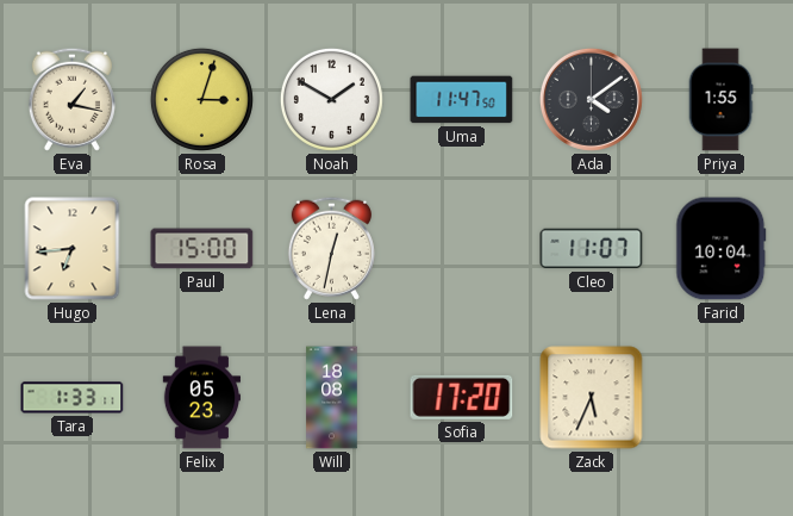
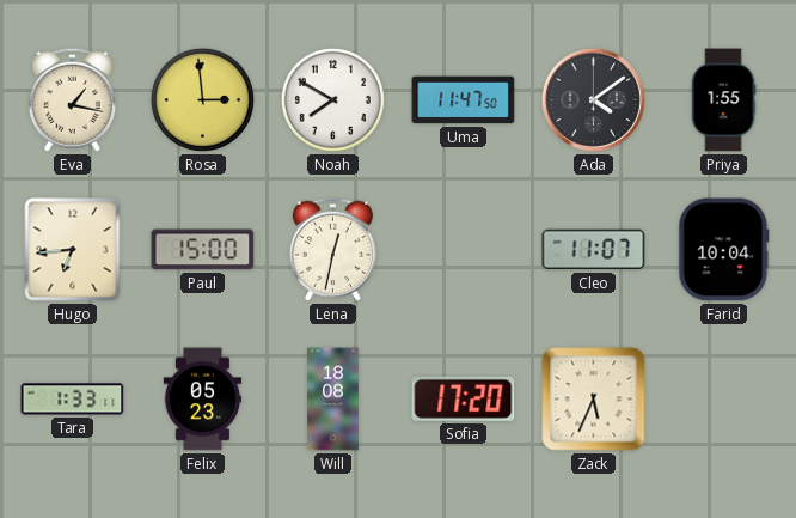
Rosa: 3:03 -> 2:59
Noah: 1:50 -> 7:50
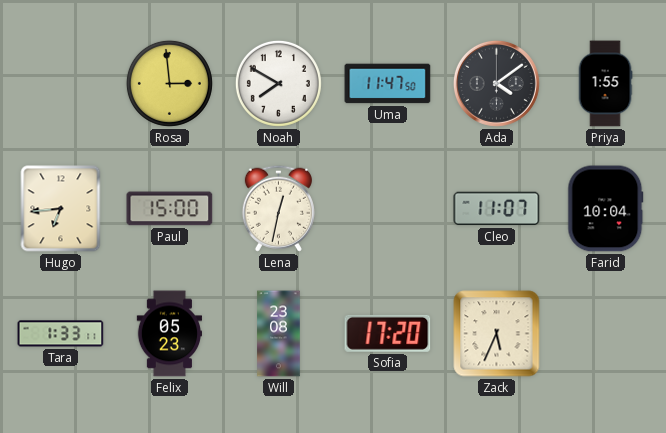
Eva: 1:17 -> none
Will: 18:08 -> 23:08
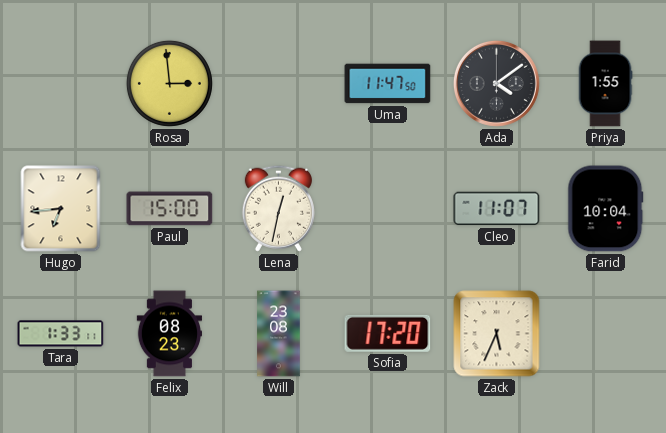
Noah: 7:50 -> none
Felix: 05:23 -> 08:23
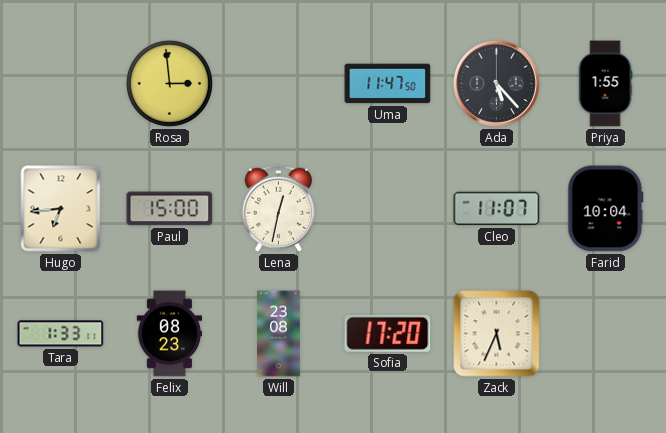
Ada: 4:09 -> 5:23
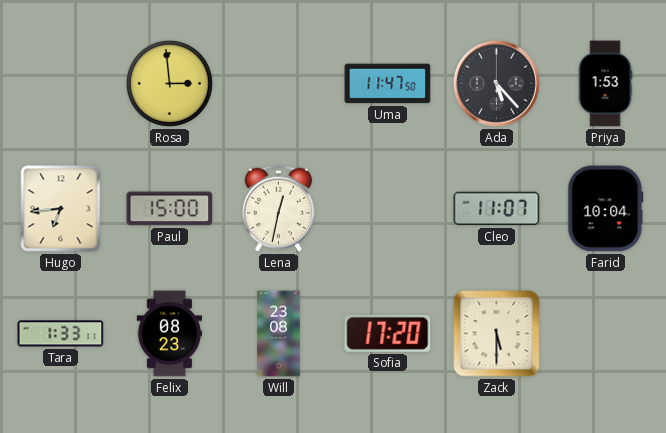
Priya: 1:55 -> 1:53
Zack: 5:34 -> 5:30
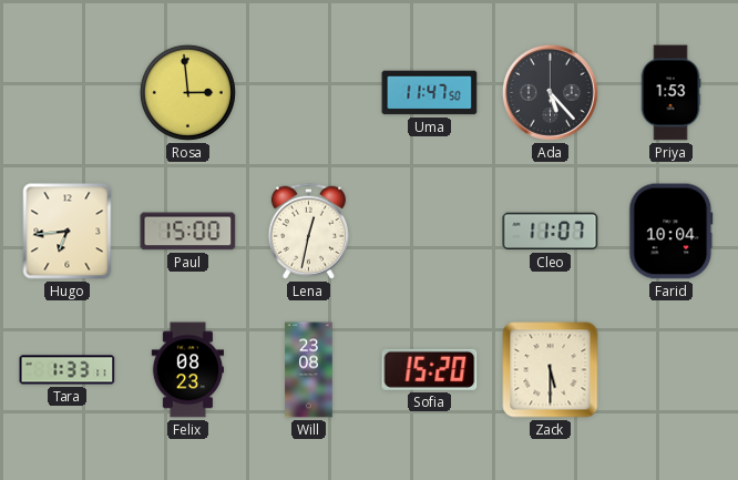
Sofia: 17:20 -> 15:20
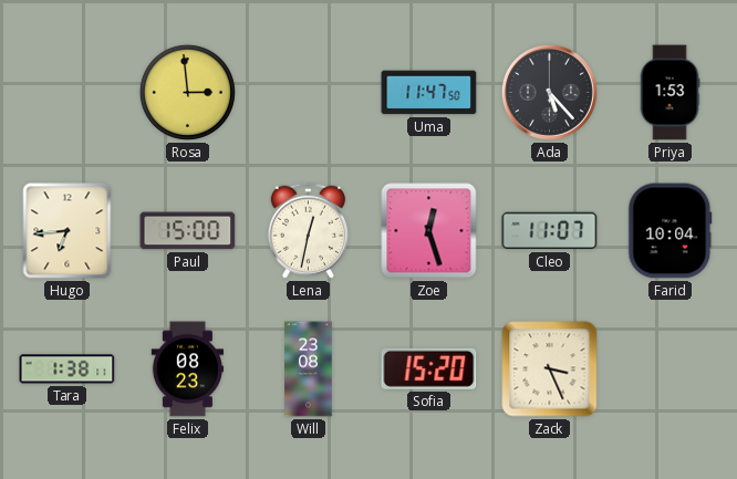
Zoe: none -> 12:27
Tara: 1:33 -> 1:38
Zack: 5:30 -> 3:26
